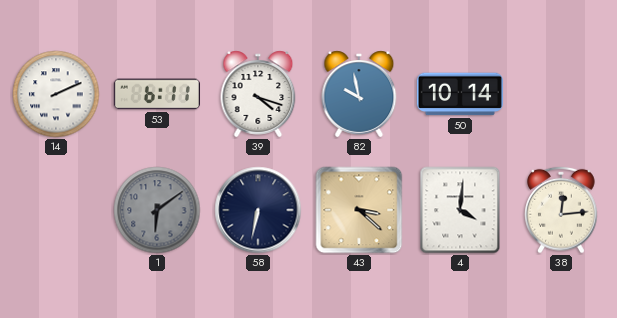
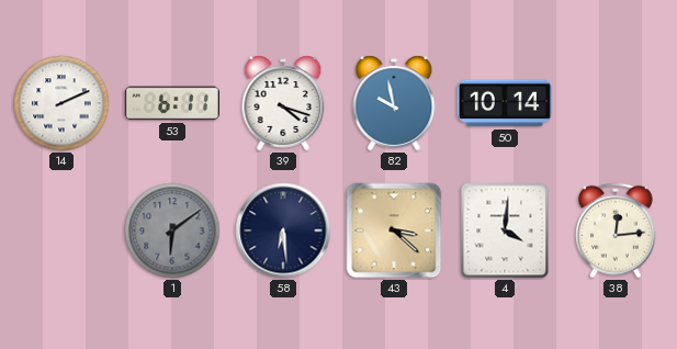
58: 6:32 -> 6:29
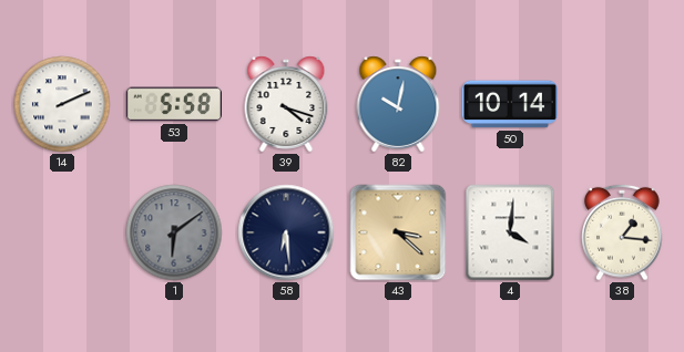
53: 6:11 -> 5:58
82: 9:58 -> 10:02
38: 12:14 -> 1:16
